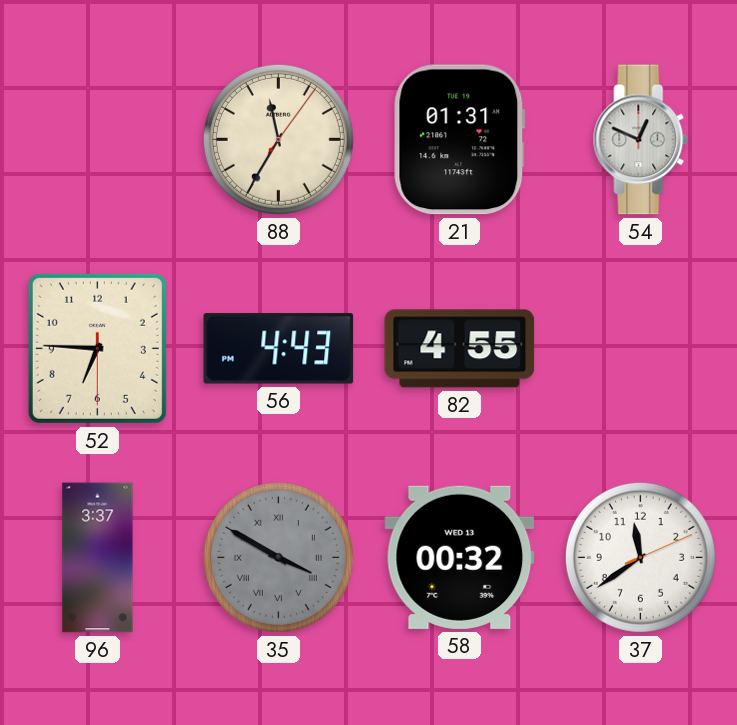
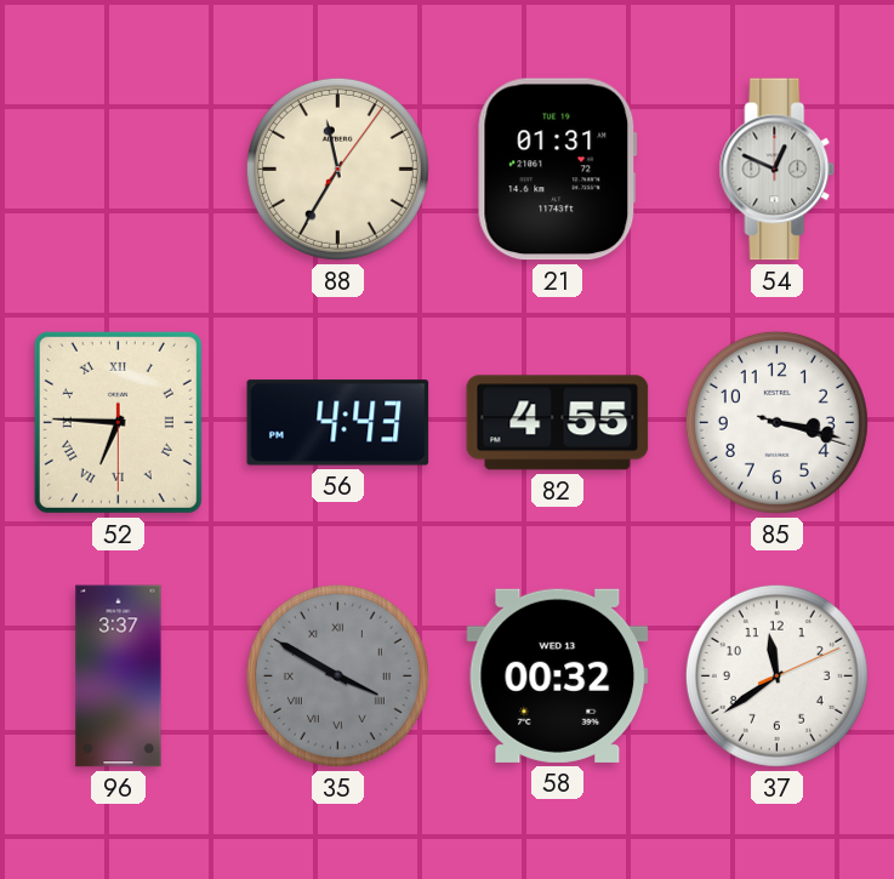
52 numerals: Arabic -> Roman
85: none -> 3:17
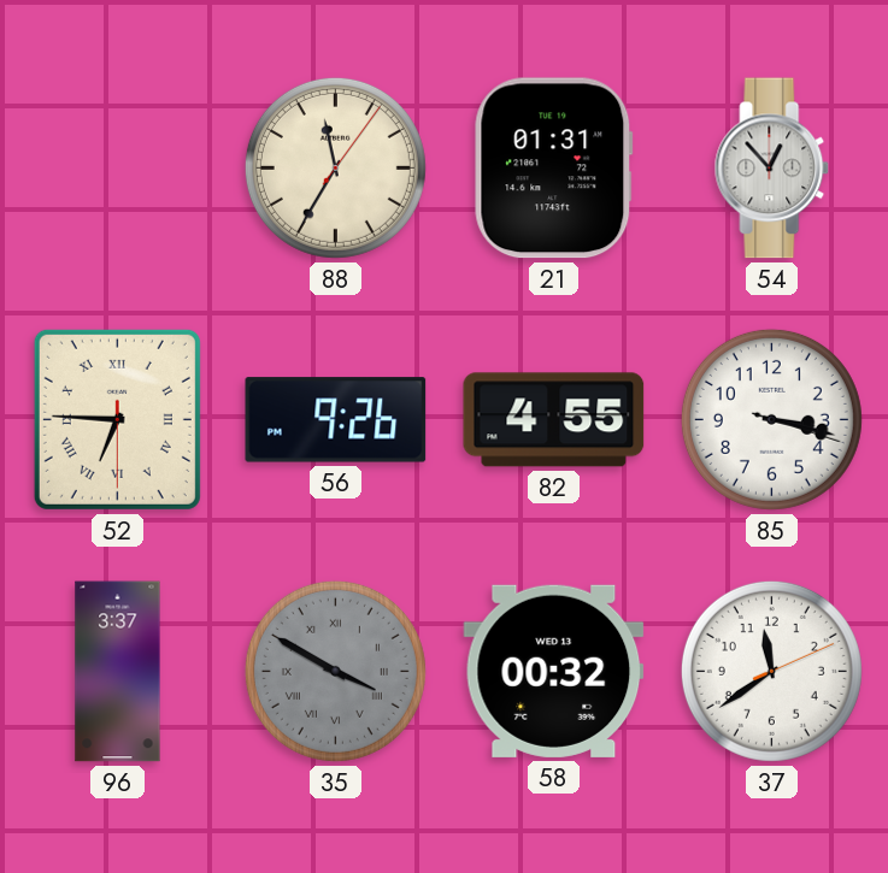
54: 12:49 -> 12:53
56: 4:43 -> 9:26
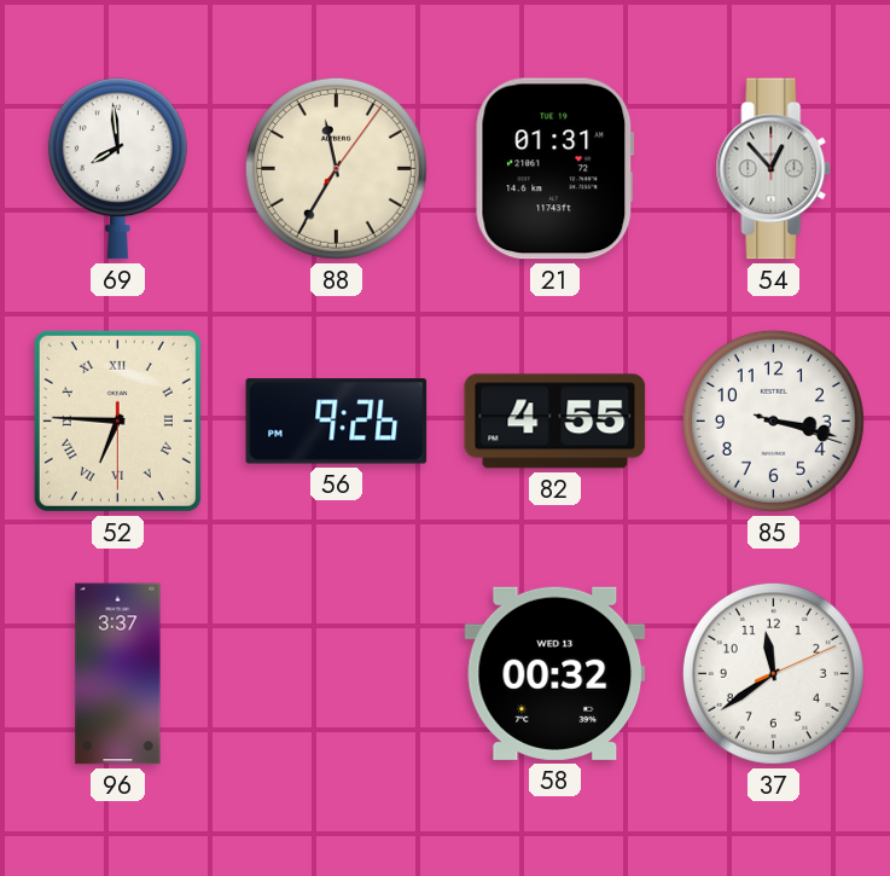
69: none -> 7:59
35: 3:50 -> none
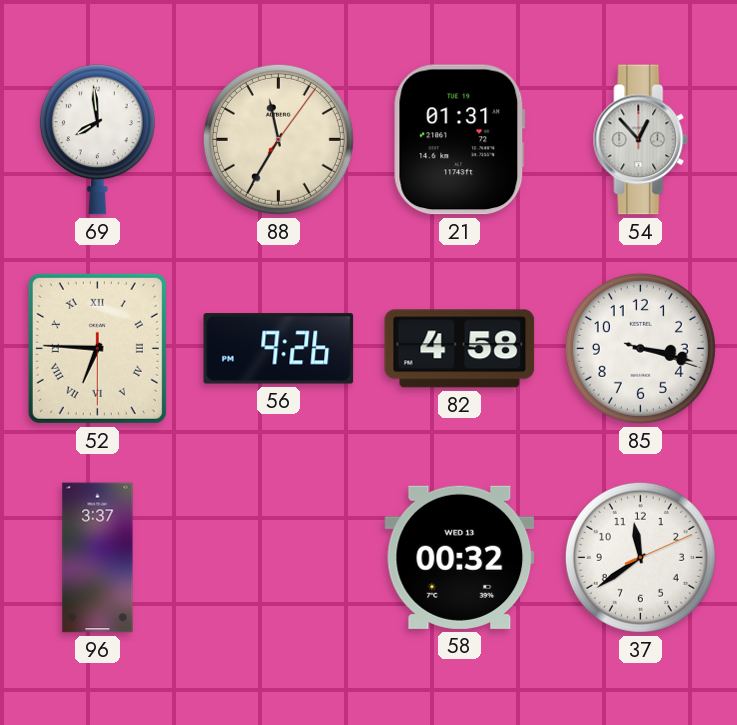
82: 4:55 -> 4:58
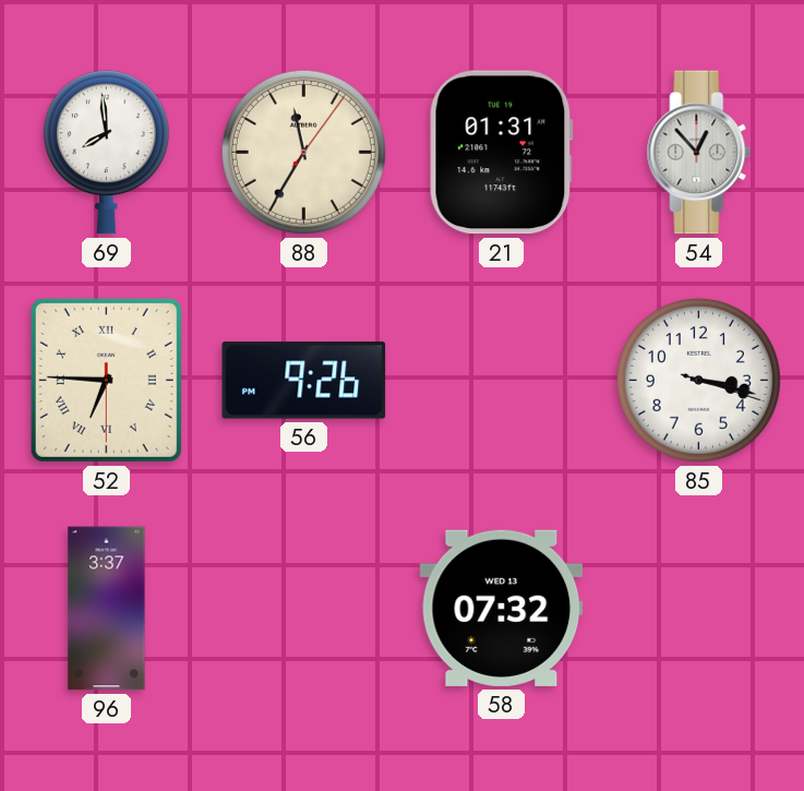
82: 4:58 -> none
58: 00:32 -> 07:32
37: 11:39 -> none
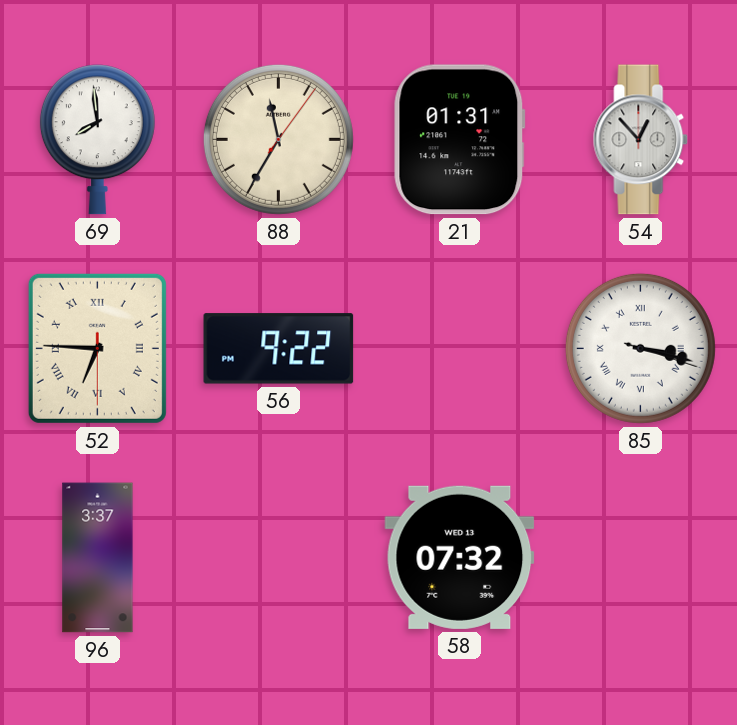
56: 9:26 -> 9:22
85 numerals: Arabic -> Roman
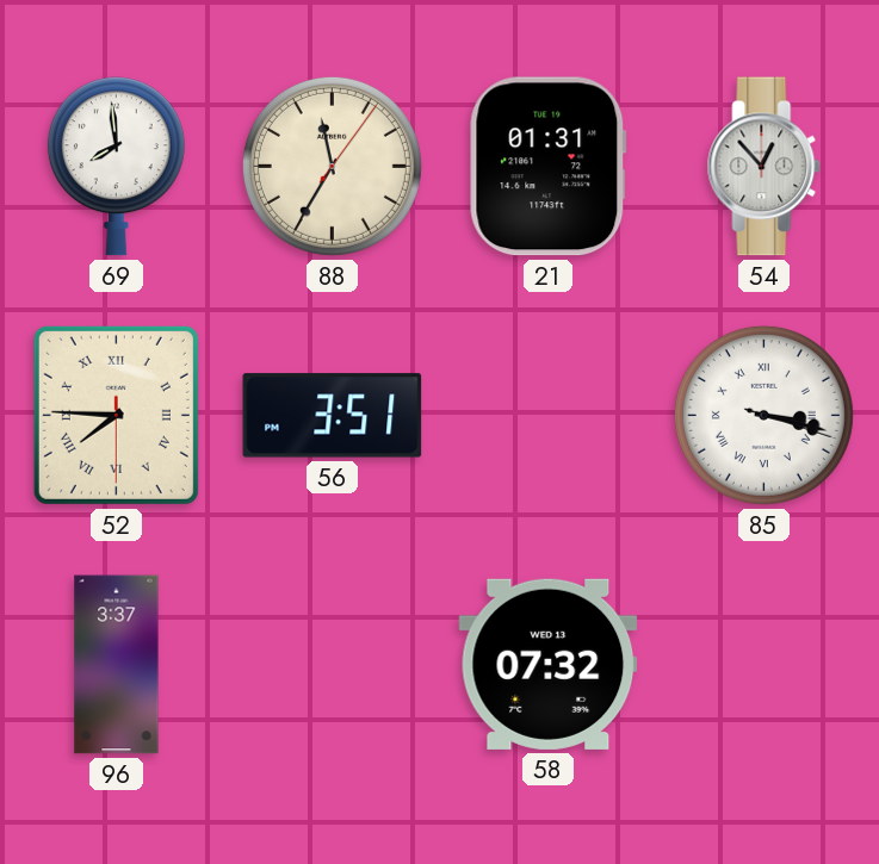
52: 6:45 -> 7:45
56: 9:22 -> 3:51
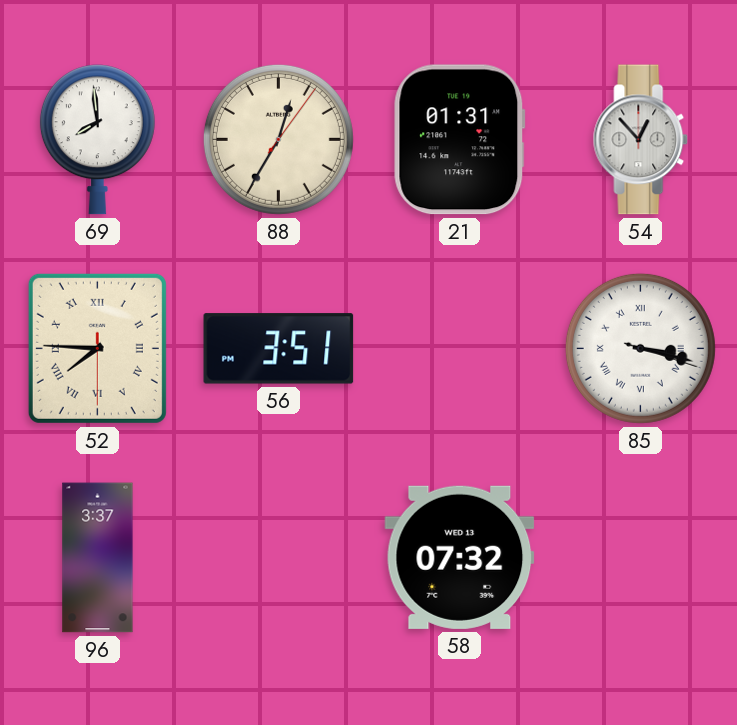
88: 11:35 -> 12:35
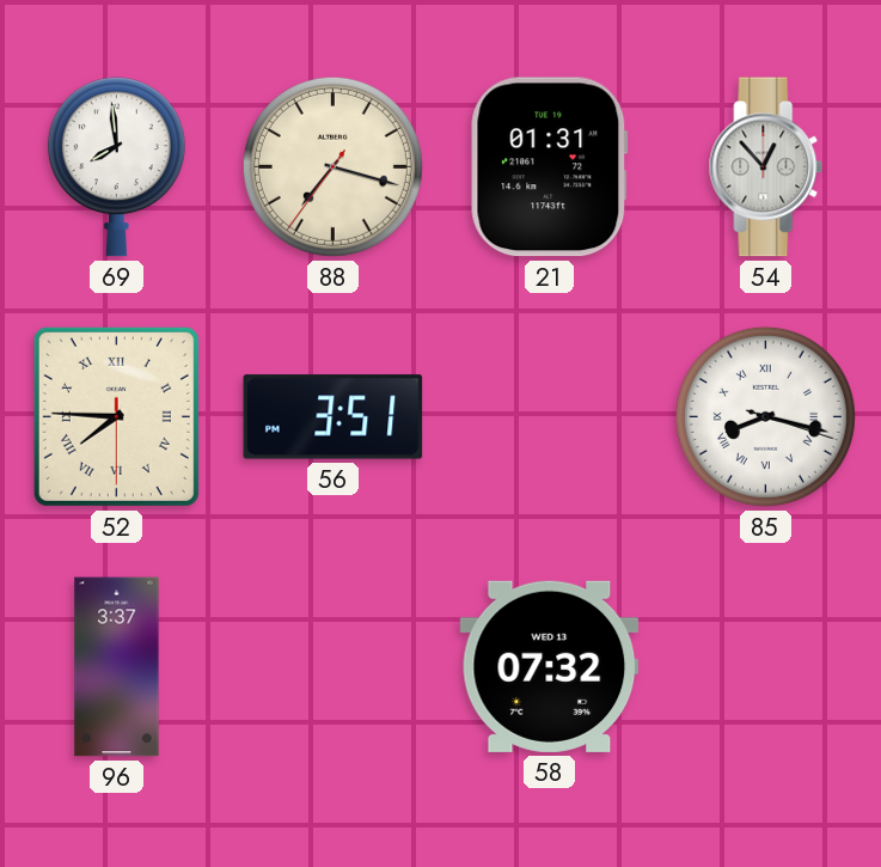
88: 12:35 -> 7:17
85: 3:17 -> 8:17
